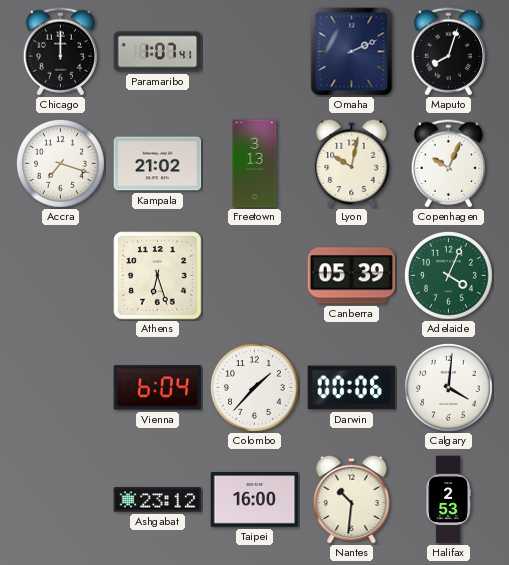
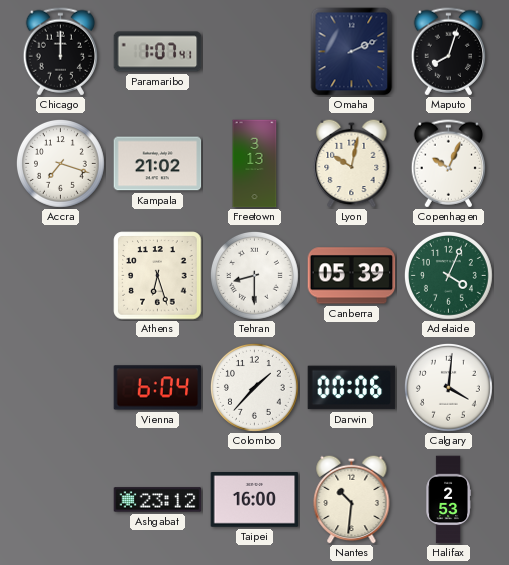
Tehran: none -> 8:30
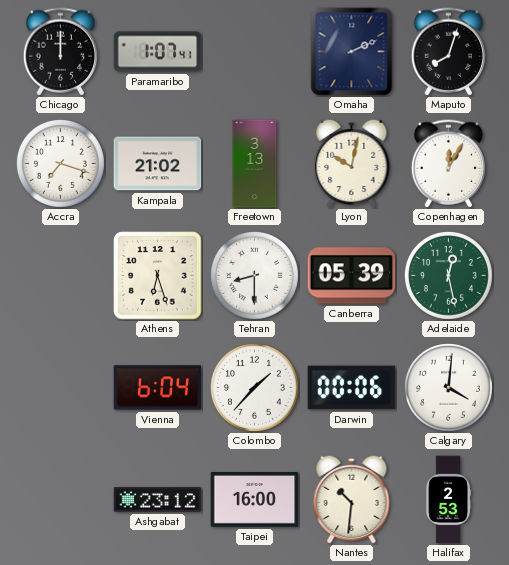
Copenhagen: 10:04 -> 12:05
Adelaide: 4:04 -> 12:28
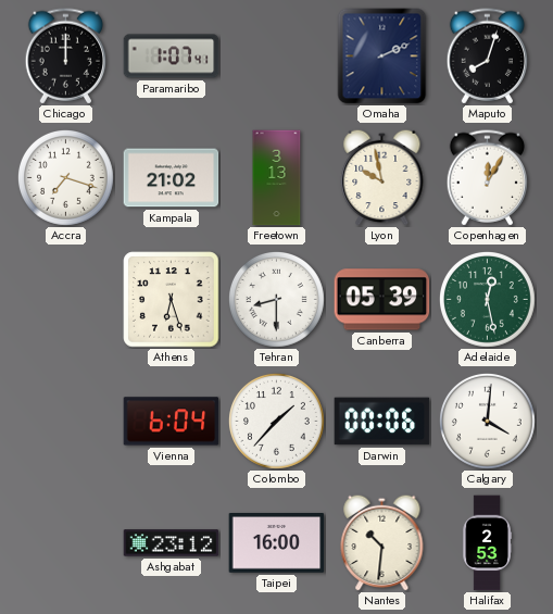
Lyon: 10:02 -> 9:58
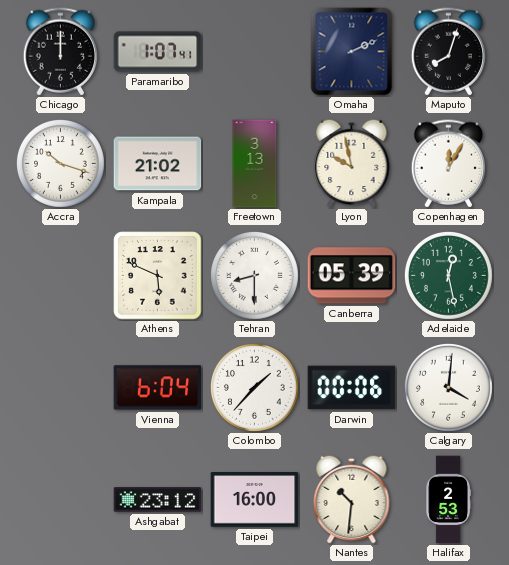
Accra: 7:18 -> 10:18
Athens: 6:27 -> 5:49
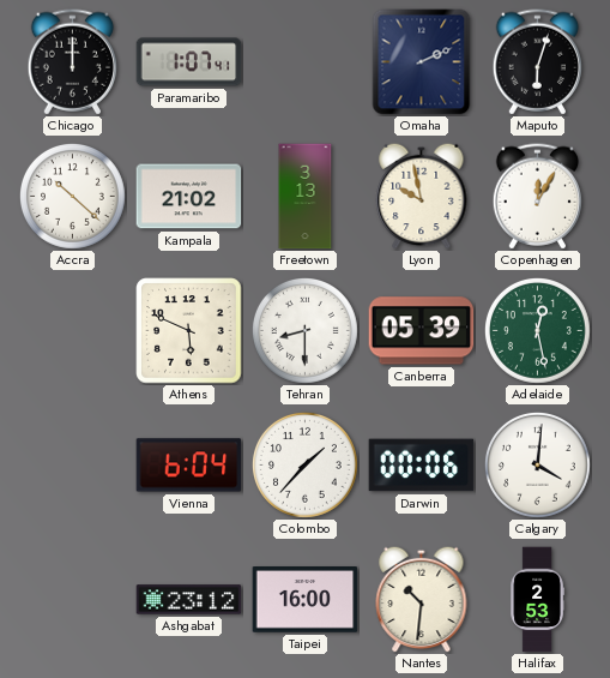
Maputo: 8:03 -> 6:03
Accra: 10:18 -> 10:22
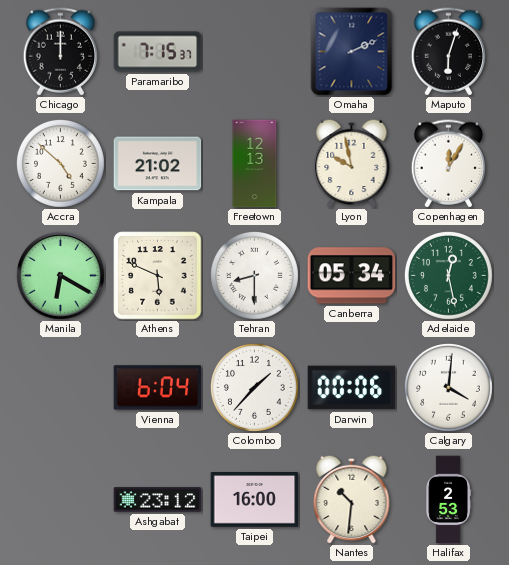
Paramaribo: 1:07 -> 7:15
Accra: 10:22 -> 4:52
Freetown: 3:13 -> 12:13
Manila: none -> 6:20
Canberra: 05:39 -> 05:34
